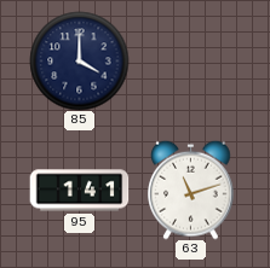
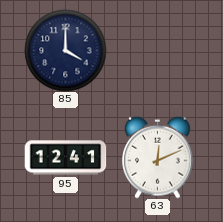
95: 1:41 -> 12:41
63: 11:12 -> 12:11
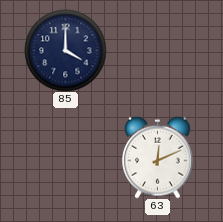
95: 12:41 -> none
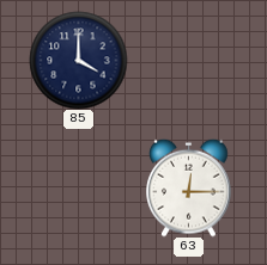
63: 12:11 -> 12:15
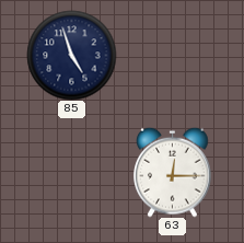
85: 4:00 -> 4:57
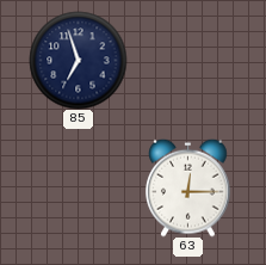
85: 4:57 -> 6:57
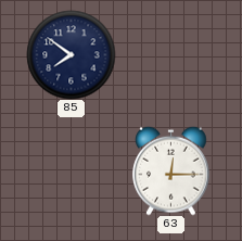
85: 6:57 -> 7:51
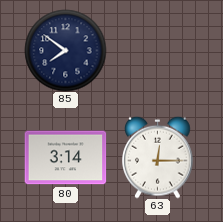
80: none -> 3:14
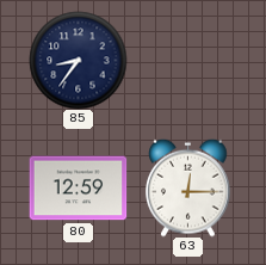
85: 7:51 -> 8:36
80: 3:14 -> 12:59
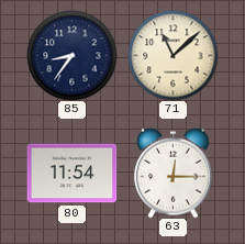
71: none -> 11:08
80: 12:59 -> 11:54
